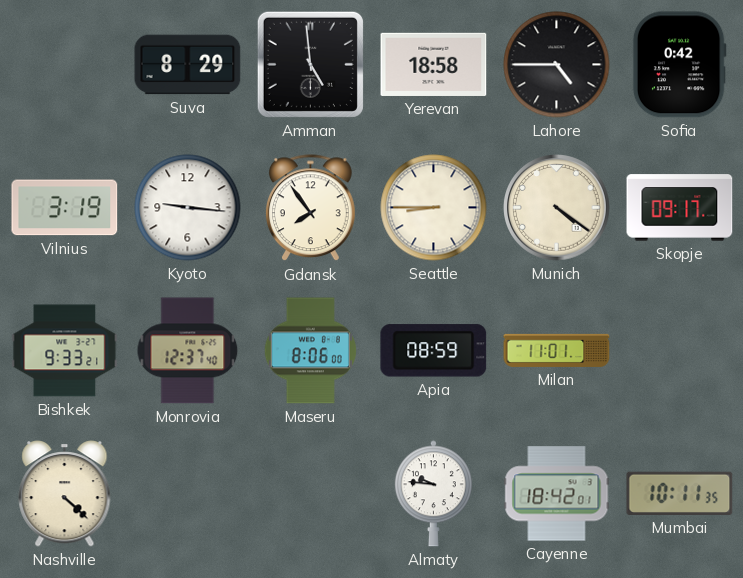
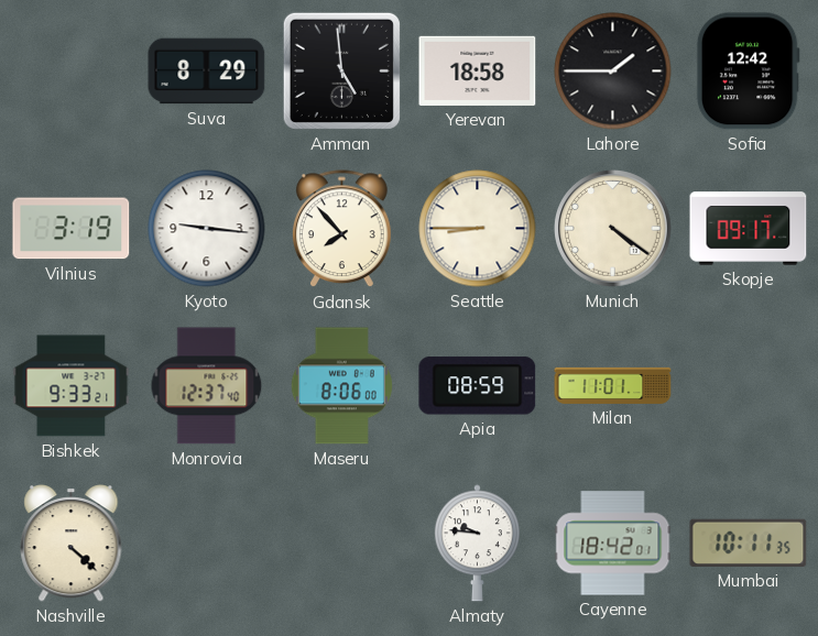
Lahore: 4:45 -> 1:45
Sofia: 0:42 -> 12:42
Gdansk: 7:54 -> 7:53
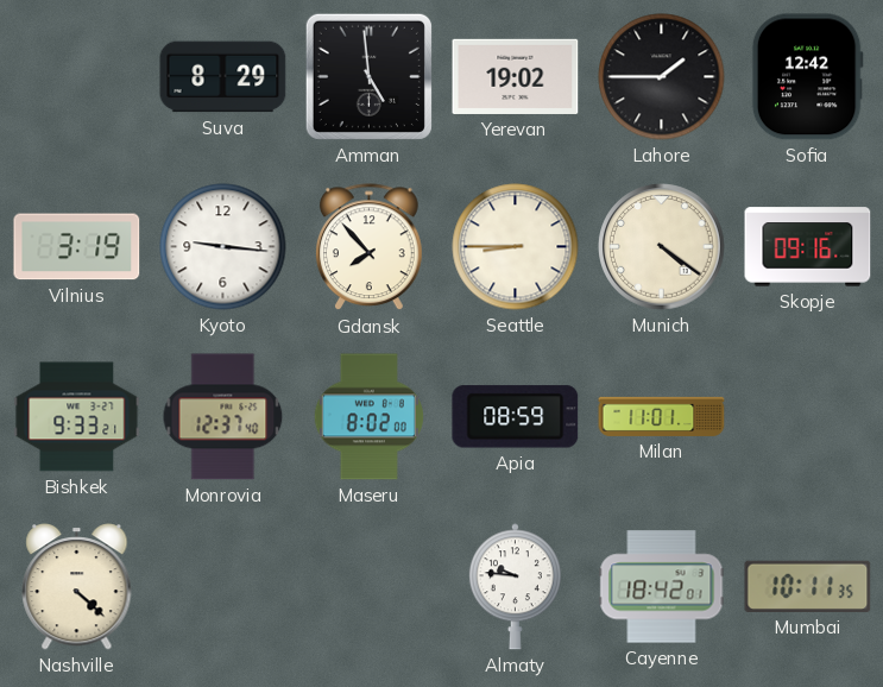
Yerevan: 18:58 -> 19:02
Skopje: 09:17 -> 09:16
Maseru: 8:06 -> 8:02
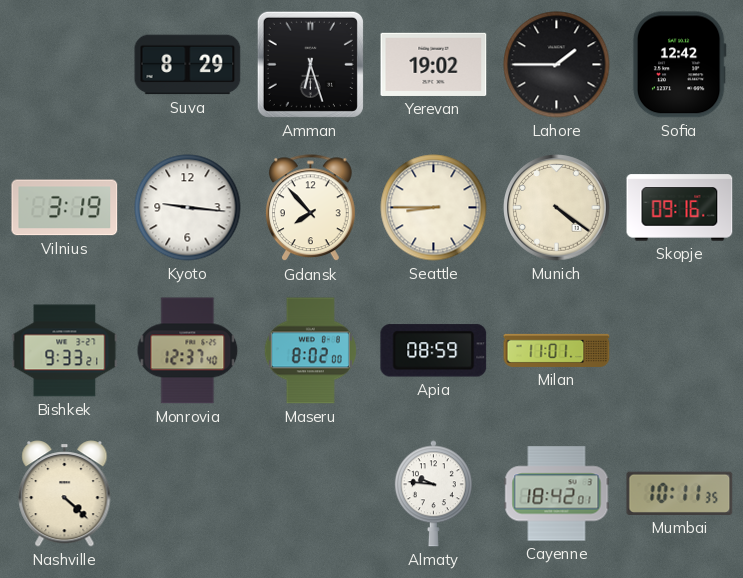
Amman: 4:59 -> 6:27
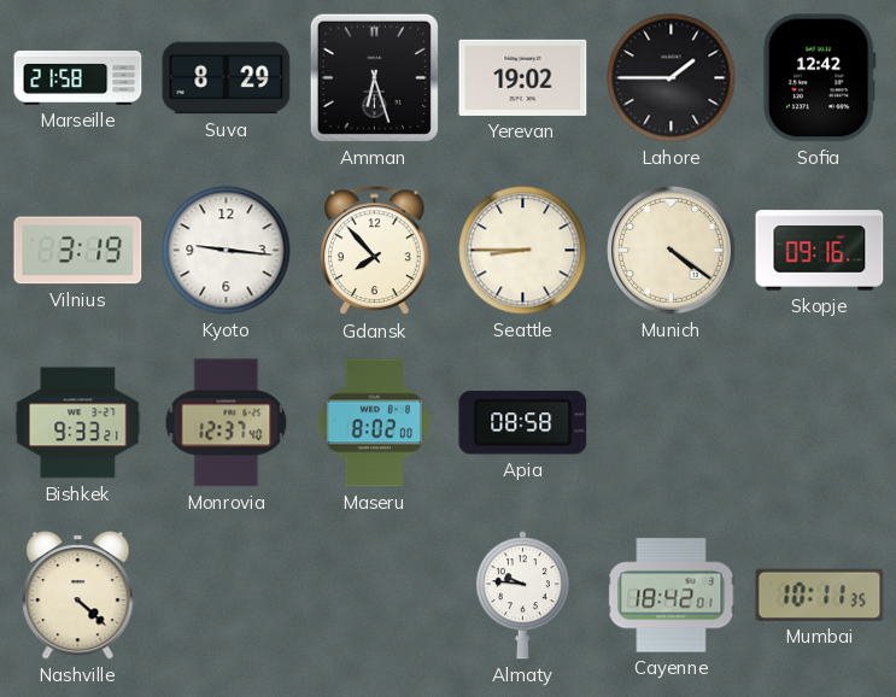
Marseille: none -> 21:58
Apia: 08:59 -> 08:58
Milan: 11:01 -> none
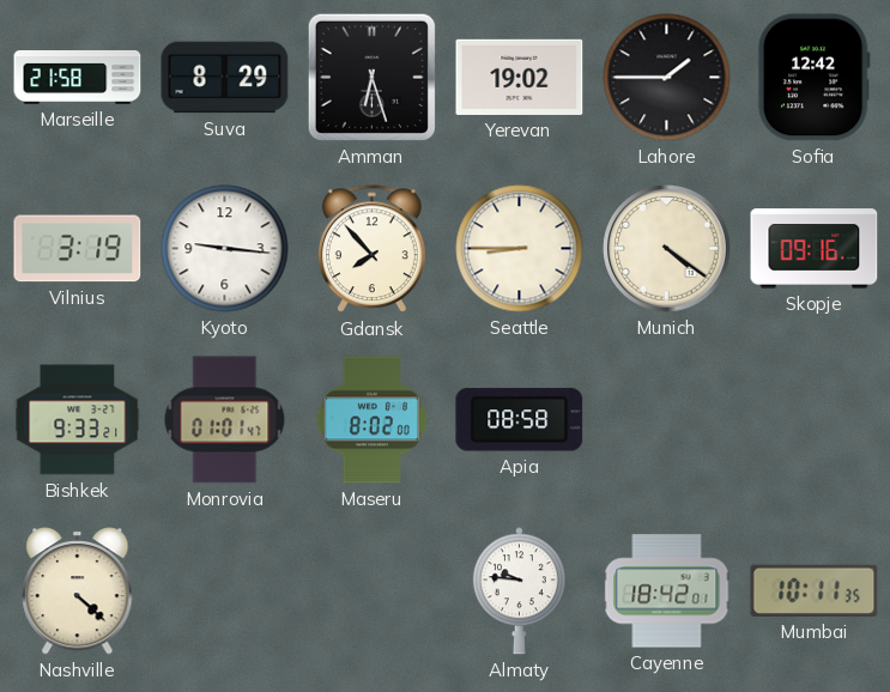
Monrovia: 12:37 -> 01:01
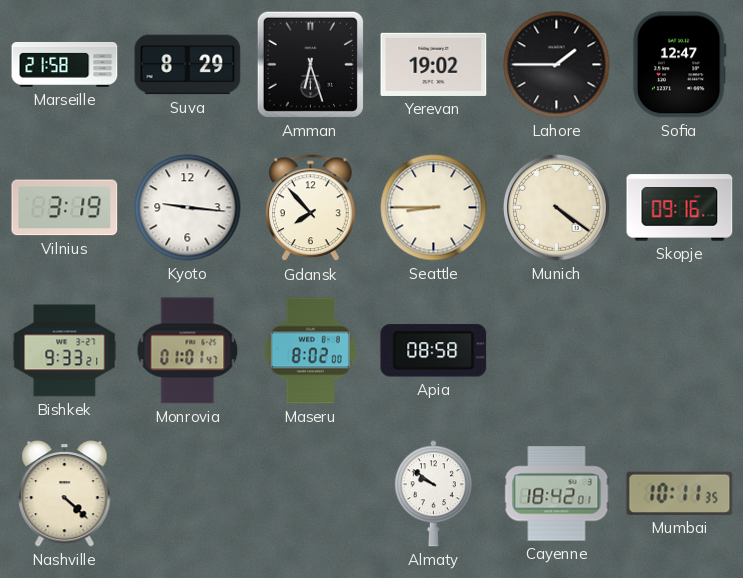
Sofia: 12:42 -> 12:47
Almaty: 9:46 -> 9:51
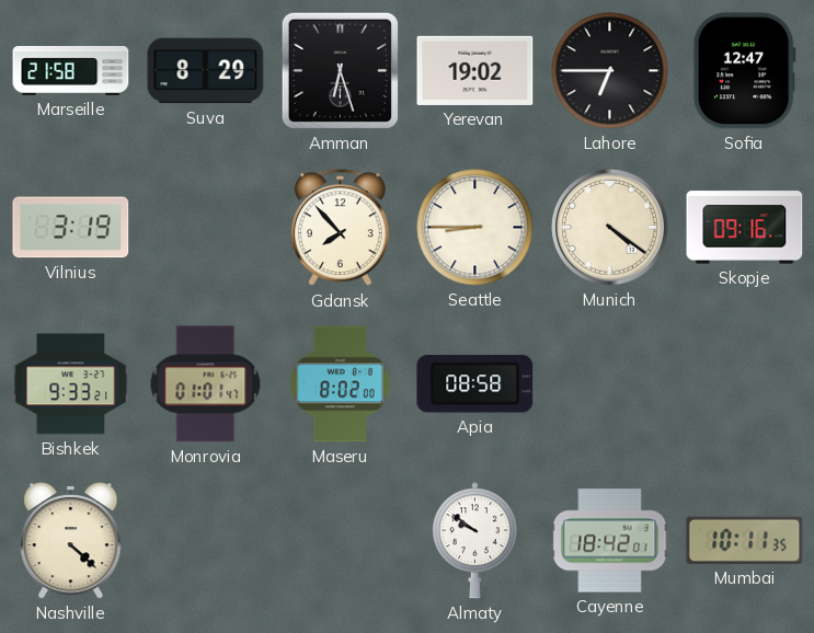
Lahore: 1:45 -> 6:45
Kyoto: 9:16 -> none
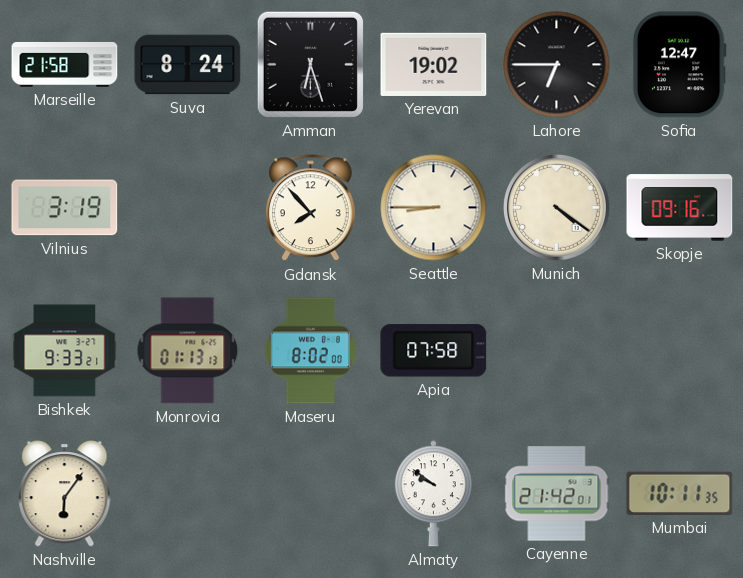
Suva: 8:29 -> 8:24
Monrovia: 01:01 -> 01:13
Apia: 08:58 -> 07:58
Nashville: 4:22 -> 6:06
Cayenne: 18:42 -> 21:42
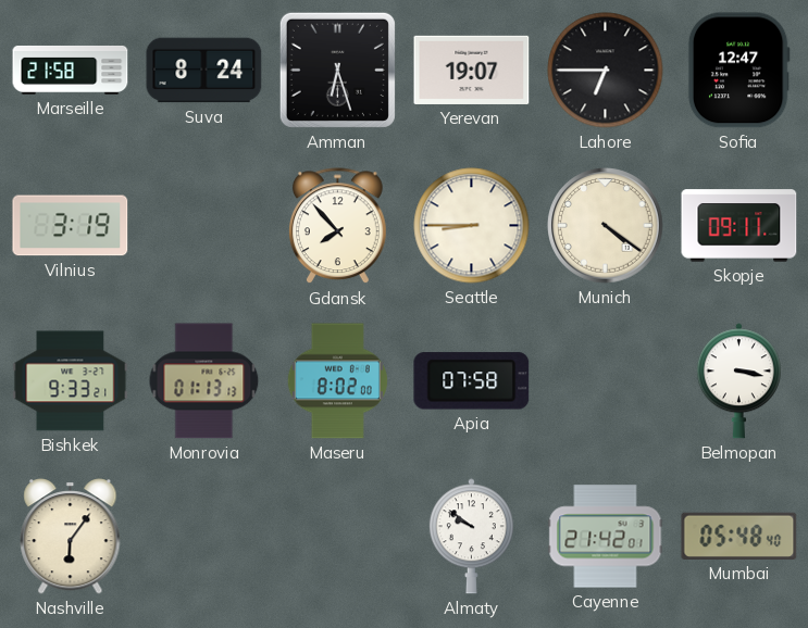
Yerevan: 19:02 -> 19:07
Skopje: 09:16 -> 09:11
Belmopan: none -> 3:17
Mumbai: 10:11 -> 05:48
